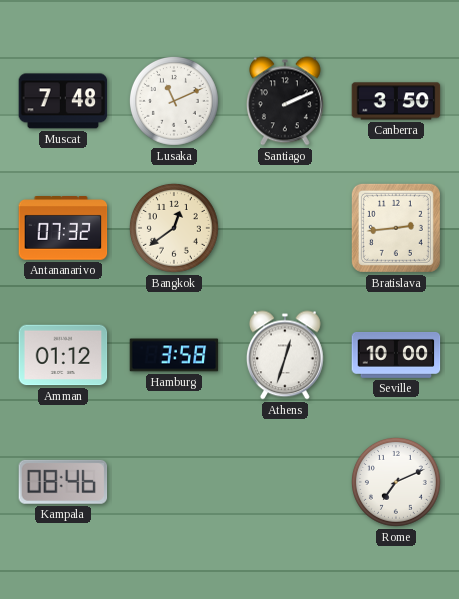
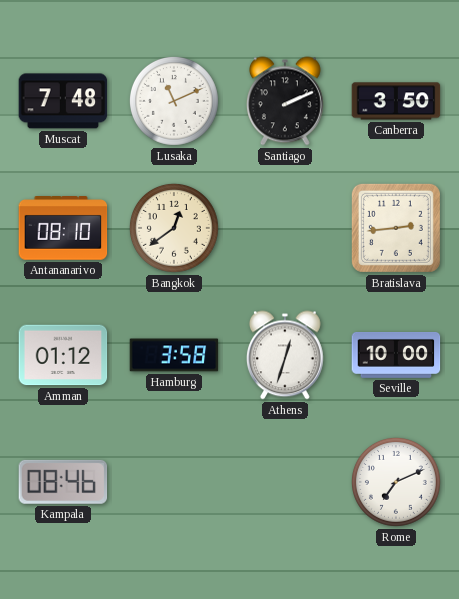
Antananarivo: 07:32 -> 08:10
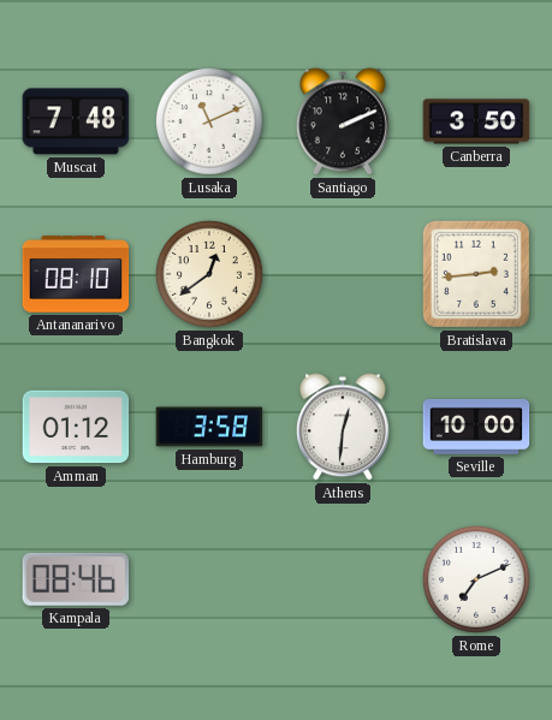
Athens: 12:33 -> 12:31
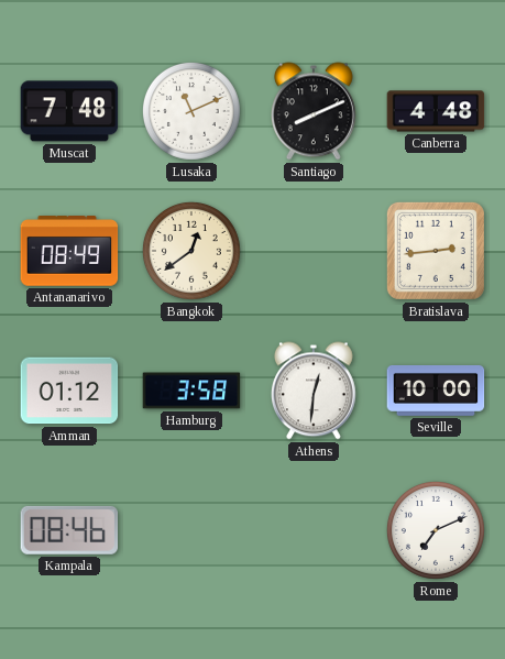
Santiago: 2:11 -> 8:11
Canberra: 3:50 -> 4:48
Antananarivo: 08:10 -> 08:49
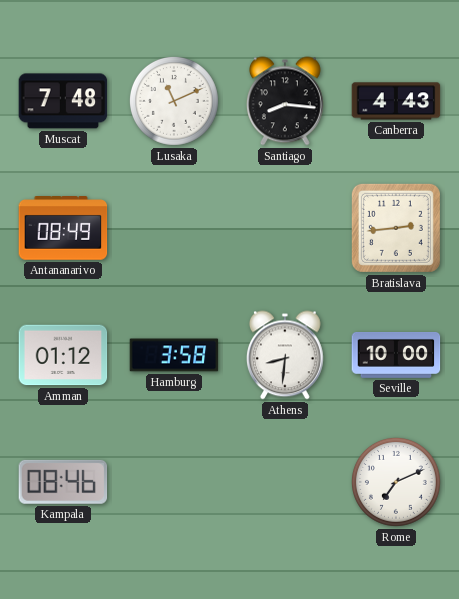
Santiago: 8:11 -> 8:16
Canberra: 4:48 -> 4:43
Bangkok: 12:39 -> none
Athens: 12:31 -> 8:31
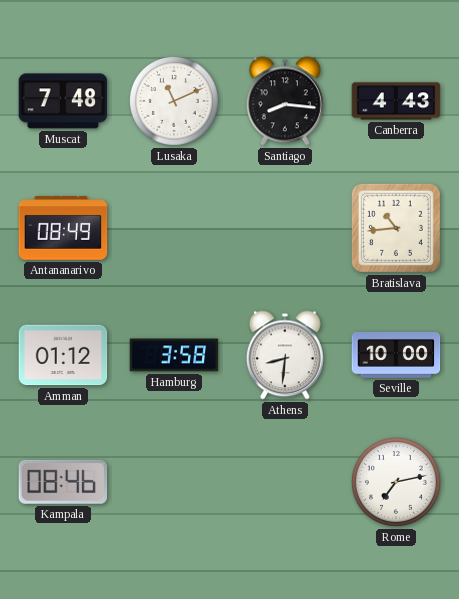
Bratislava: 2:44 -> 10:44
Rome: 7:11 -> 7:13
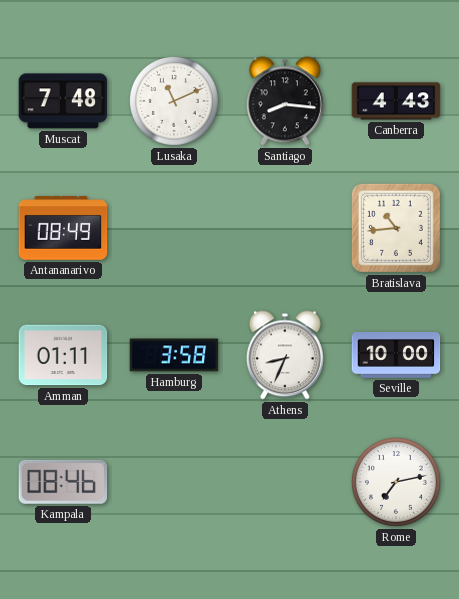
Amman: 01:12 -> 01:11
Athens: 8:31 -> 8:34
